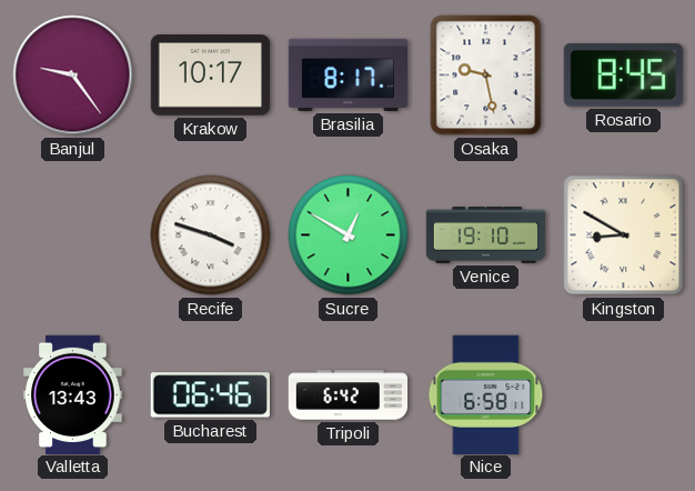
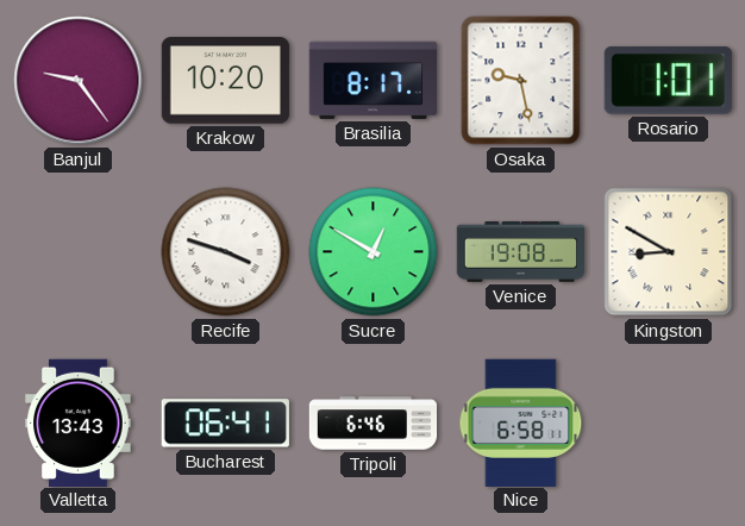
Krakow: 10:17 -> 10:20
Rosario: 8:45 -> 1:01
Venice: 19:10 -> 19:08
Bucharest: 06:46 -> 06:41
Tripoli: 6:42 -> 6:46
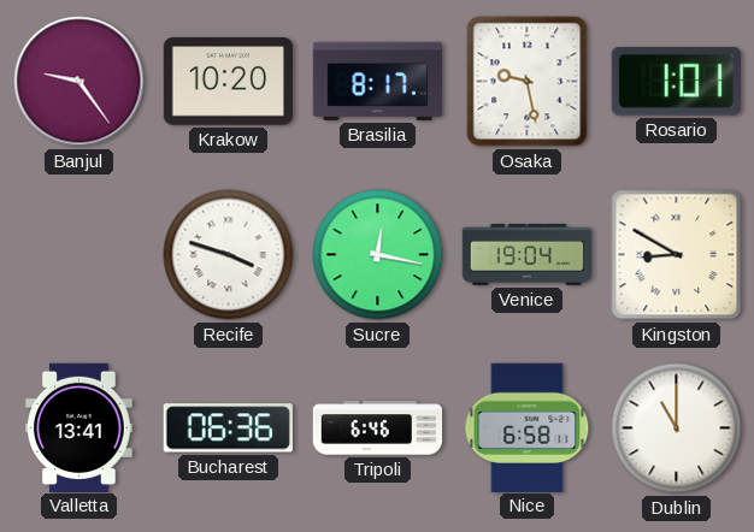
Sucre: 12:50 -> 12:17
Venice: 19:08 -> 19:04
Valletta: 13:43 -> 13:41
Bucharest: 06:41 -> 06:36
Dublin: none -> 11:00
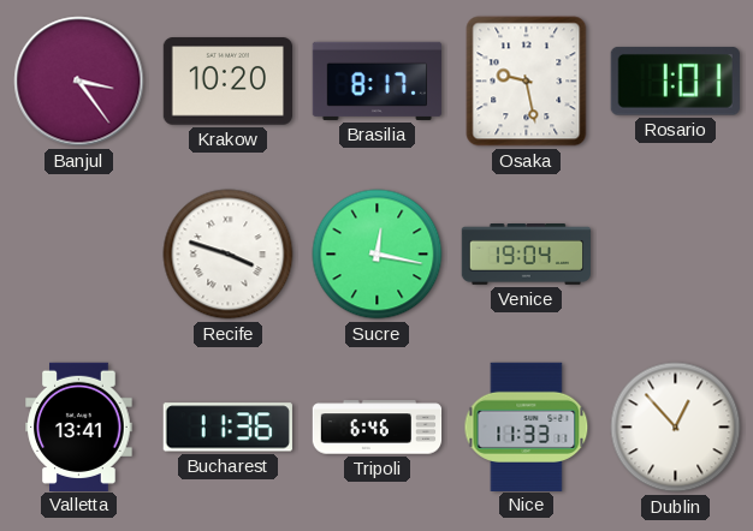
Banjul: 9:24 -> 3:24
Kingston: 8:50 -> none
Bucharest: 06:36 -> 11:36
Nice: 6:58 -> 11:33
Dublin: 11:00 -> 12:53
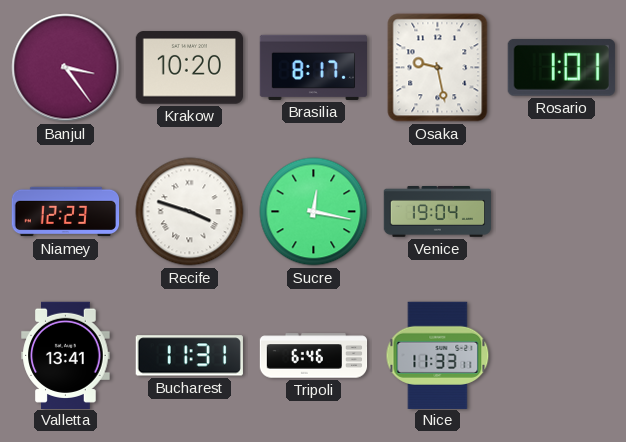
Niamey: none -> 12:23
Bucharest: 11:36 -> 11:31
Dublin: 12:53 -> none
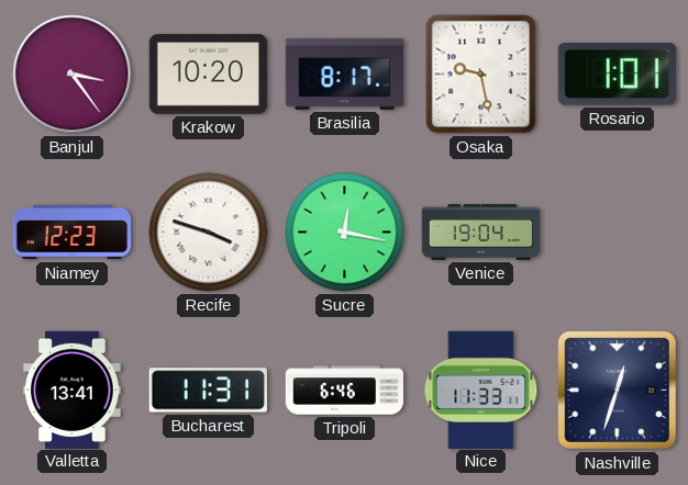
Nashville: none -> 12:33
